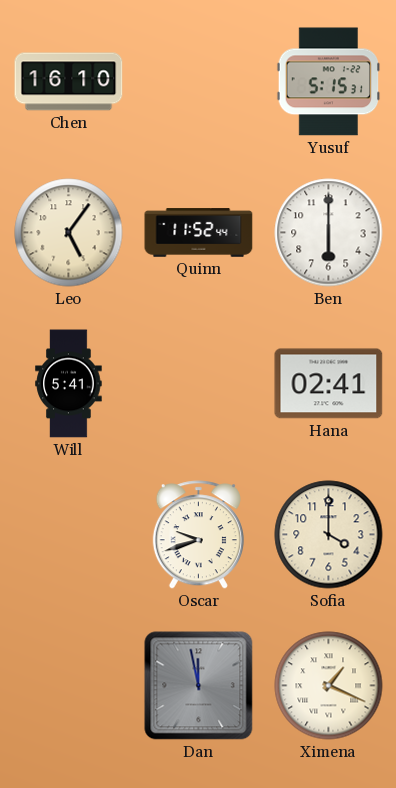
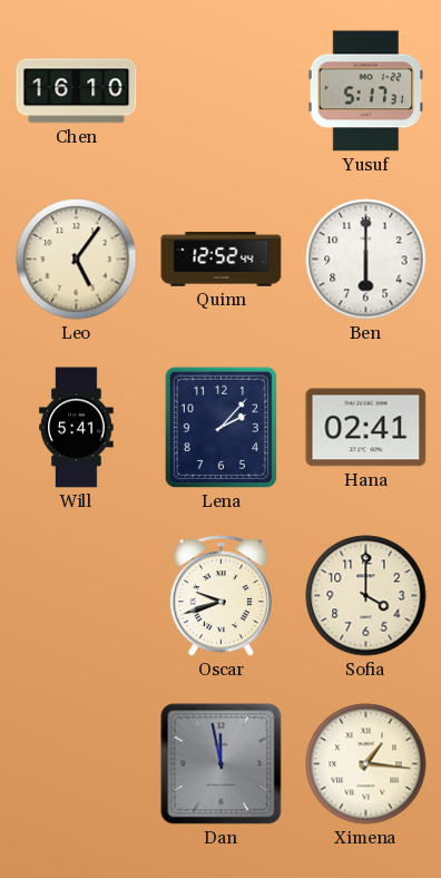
Yusuf: 5:15 -> 5:17
Quinn: 11:52 -> 12:52
Lena: none -> 2:07
Ximena: 1:19 -> 1:16
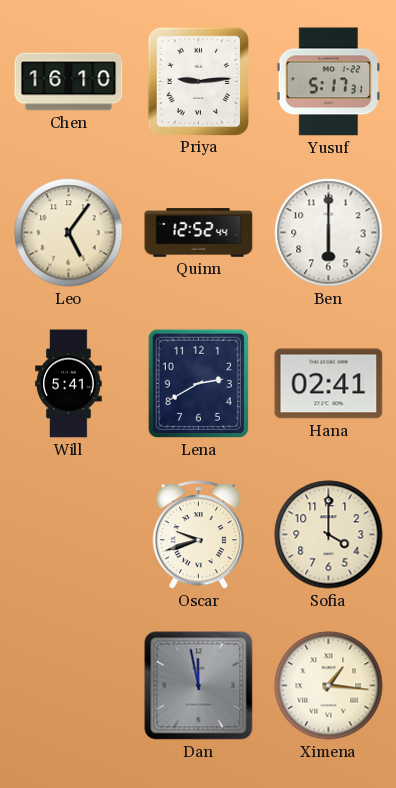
Priya: none -> 9:14
Lena: 2:07 -> 2:40
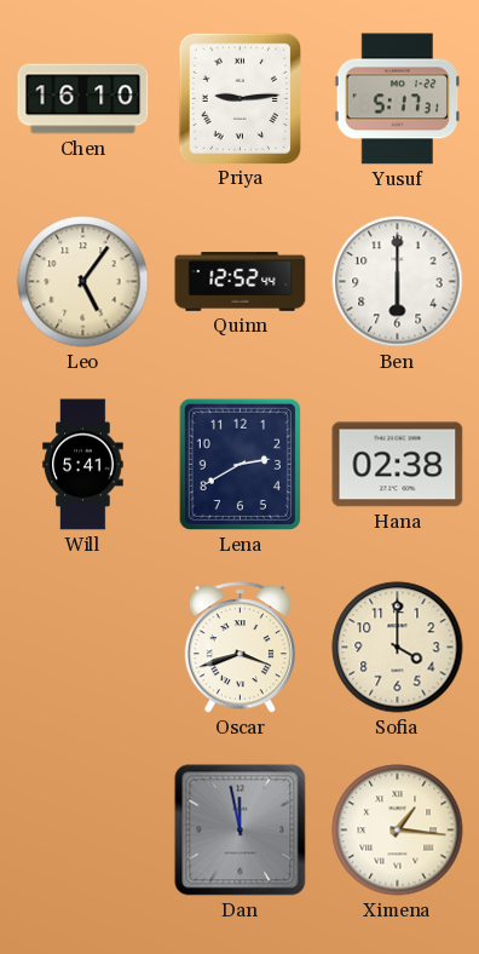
Hana: 02:41 -> 02:38
Oscar: 9:42 -> 3:42
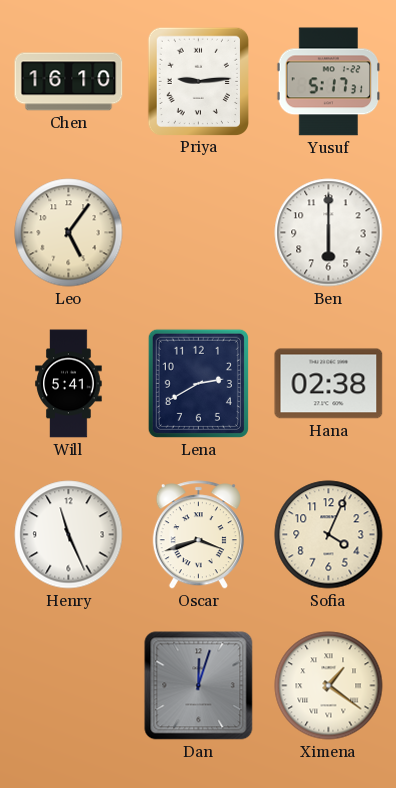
Quinn: 12:52 -> none
Henry: none -> 11:26
Sofia: 4:00 -> 4:04
Dan: 11:58 -> 12:03
Ximena: 1:16 -> 1:21
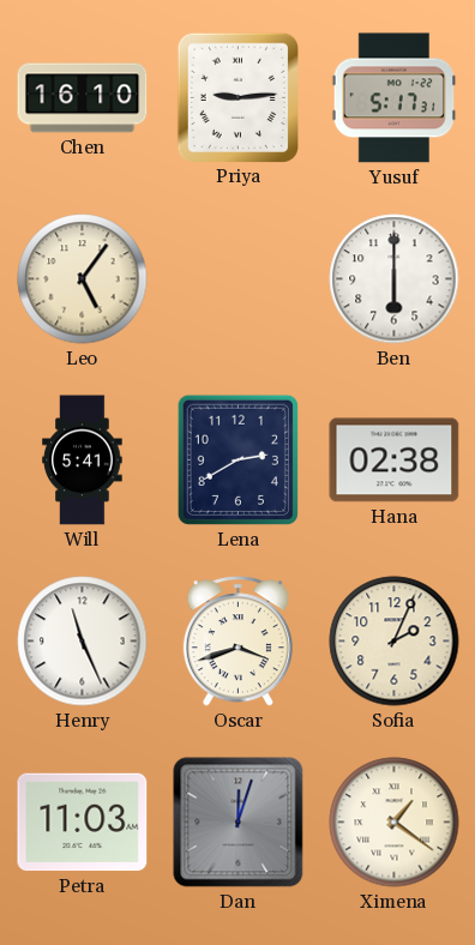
Sofia: 4:04 -> 2:04
Petra: none -> 11:03
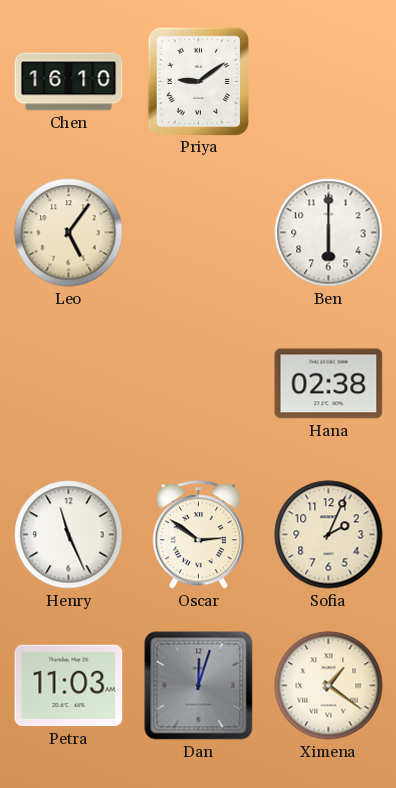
Priya: 9:14 -> 9:09
Yusuf: 5:17 -> none
Will: 5:41 -> none
Lena: 2:40 -> none
Oscar: 3:42 -> 2:51
